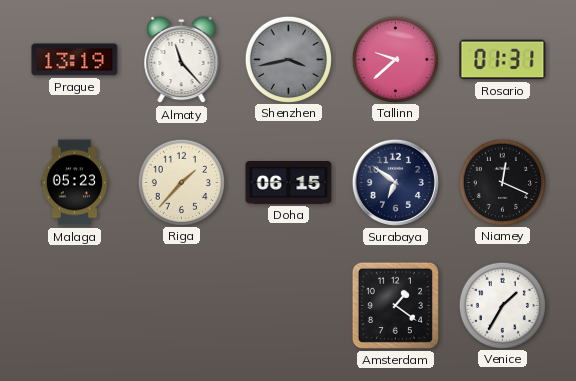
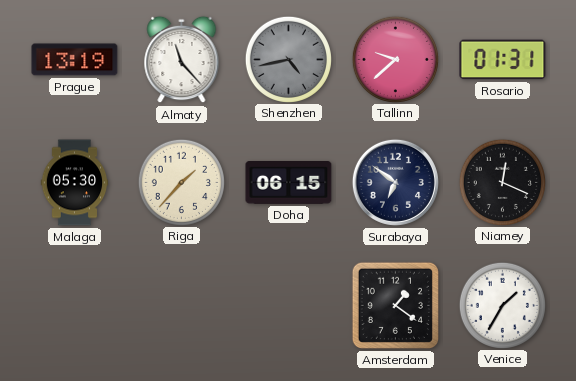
Shenzhen: 3:43 -> 4:43
Malaga: 05:23 -> 05:30
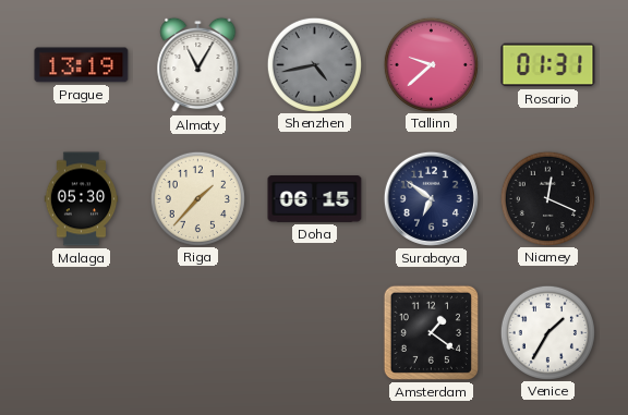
Almaty: 11:23 -> 11:05
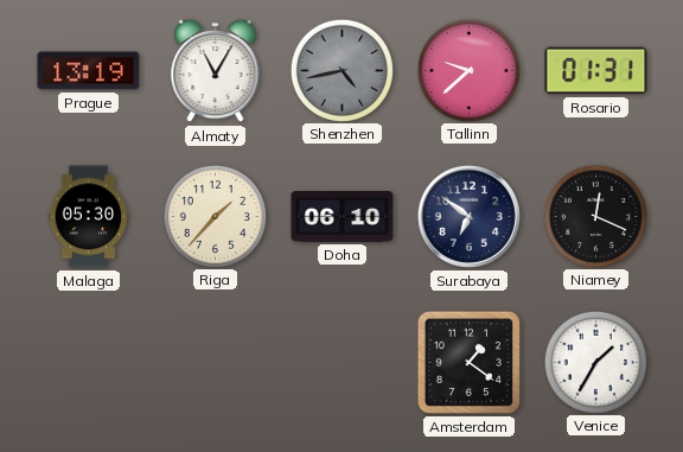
Doha: 06:15 -> 06:10
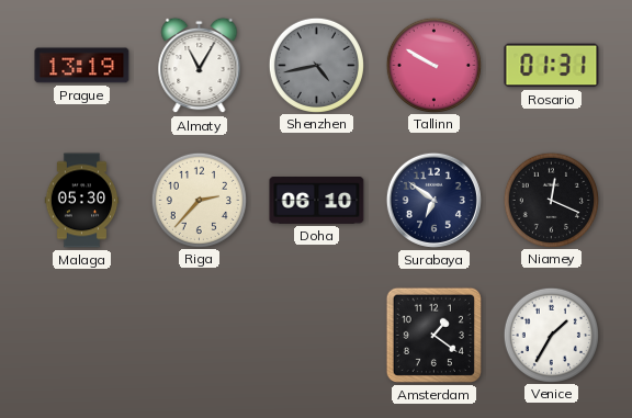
Tallinn: 9:38 -> 9:50
Riga: 1:37 -> 2:37
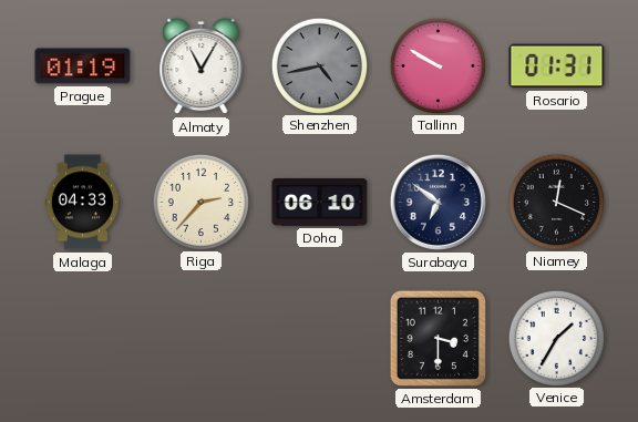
Prague: 13:19 -> 01:19
Malaga: 05:30 -> 04:33
Amsterdam: 1:21 -> 3:30
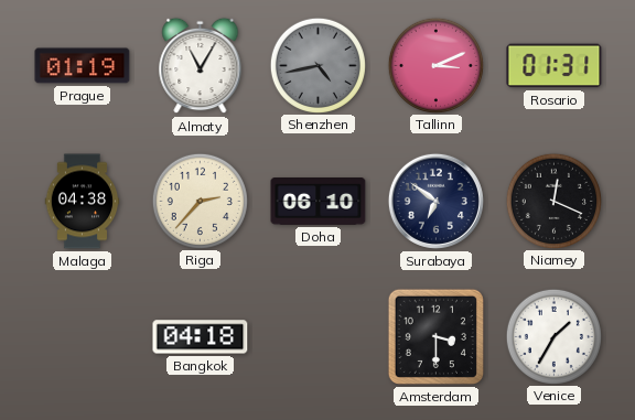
Tallinn: 9:50 -> 3:11
Malaga: 04:33 -> 04:38
Bangkok: none -> 04:18
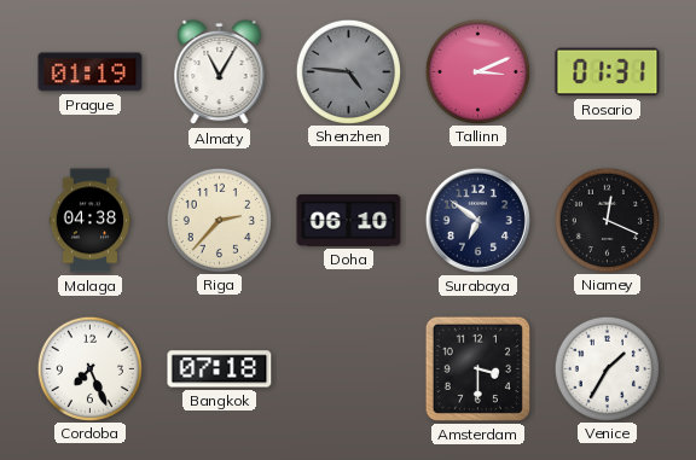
Shenzhen: 4:43 -> 4:46
Cordoba: none -> 7:26
Bangkok: 04:18 -> 07:18
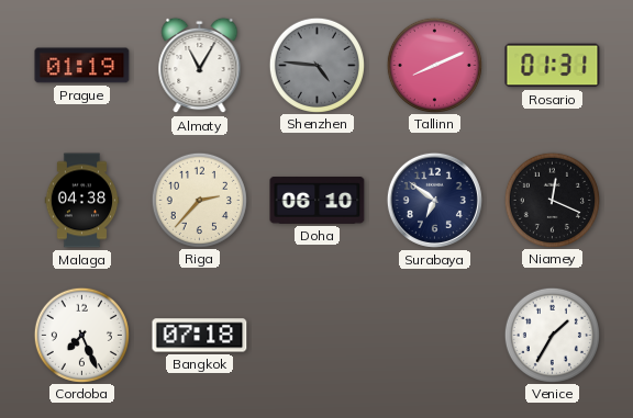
Tallinn: 3:11 -> 8:11
Amsterdam: 3:30 -> none
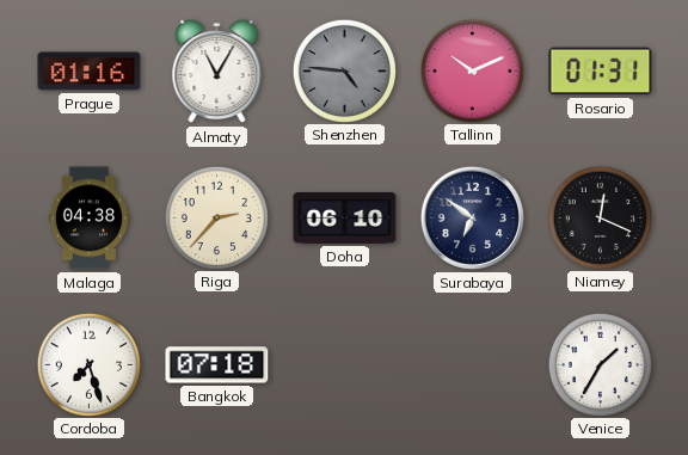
Prague: 01:19 -> 01:16
Tallinn: 8:11 -> 10:11
Cordoba: 7:26 -> 7:27
